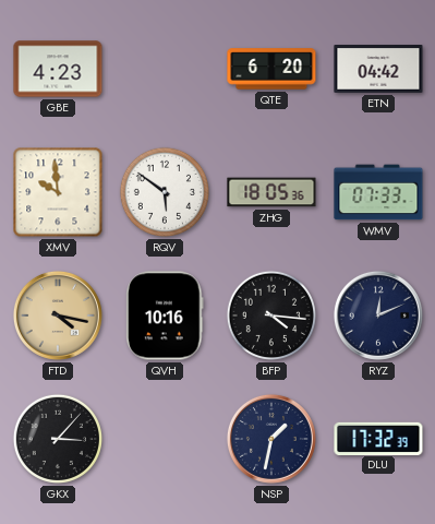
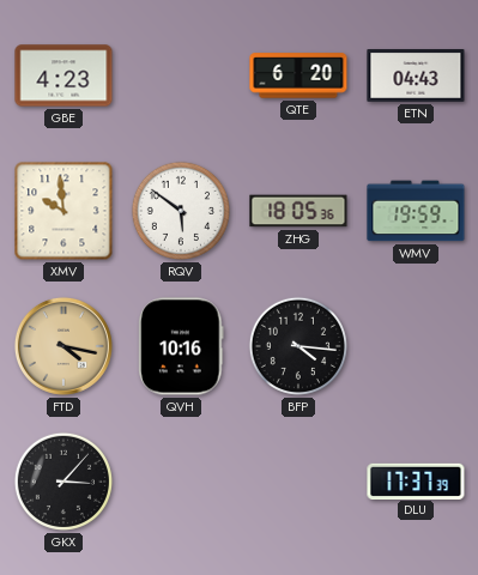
ETN: 04:42 -> 04:43
WMV: 07:33 -> 19:59
RYZ: 12:11 -> none
NSP: 1:32 -> none
DLU: 17:32 -> 17:37
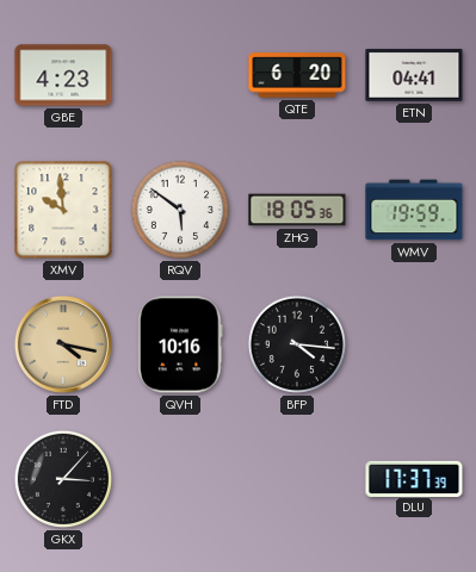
ETN: 04:43 -> 04:41
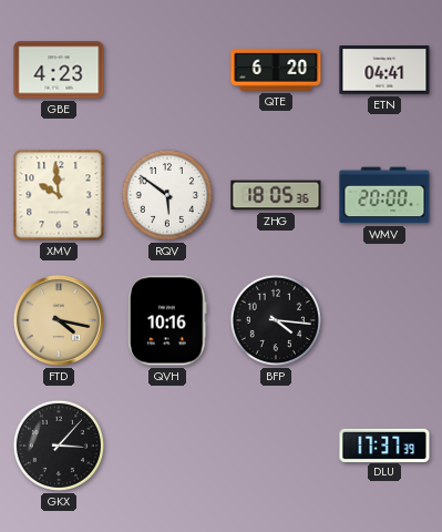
WMV: 19:59 -> 20:00
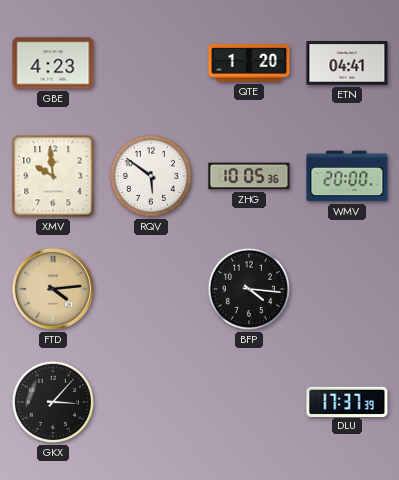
QTE: 6:20 -> 1:20
ZHG: 18:05 -> 10:05
FTD: 4:17 -> 4:14
QVH: 10:16 -> none
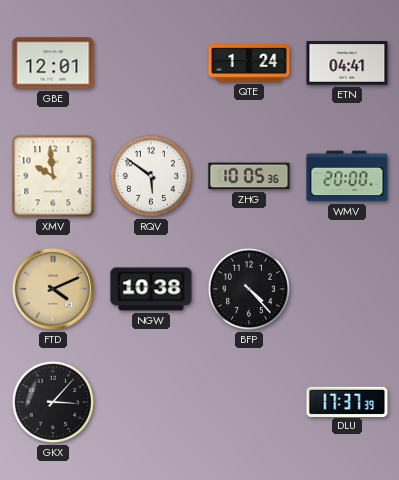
GBE: 4:23 -> 12:01
QTE: 1:20 -> 1:24
FTD: 4:14 -> 4:11
NGW: none -> 10:38
BFP: 4:16 -> 4:23
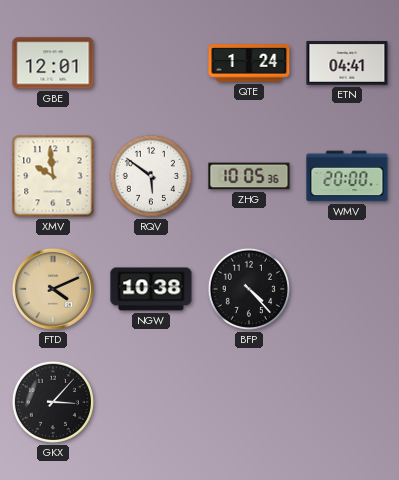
DLU: 17:37 -> none
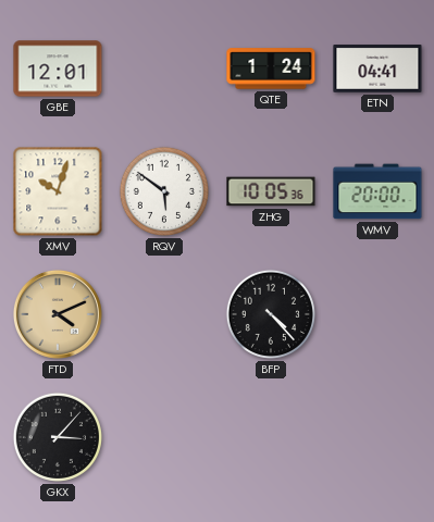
XMV: 9:59 -> 10:03
NGW: 10:38 -> none
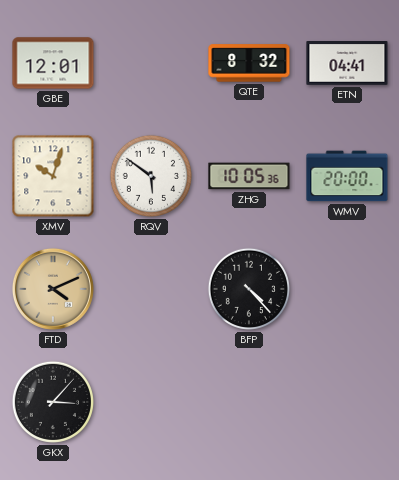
QTE: 1:24 -> 8:32
